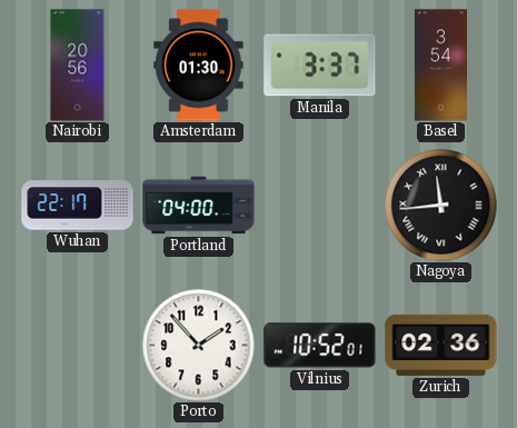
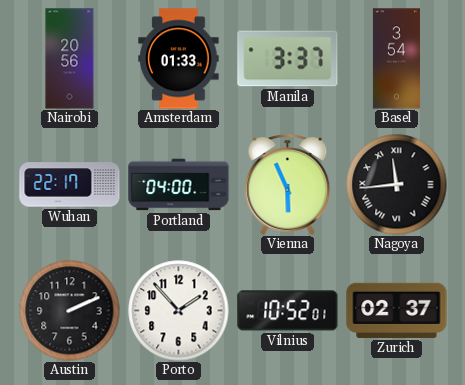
Amsterdam: 01:30 -> 01:33
Vienna: none -> 5:56
Austin: none -> 2:11
Zurich: 02:36 -> 02:37
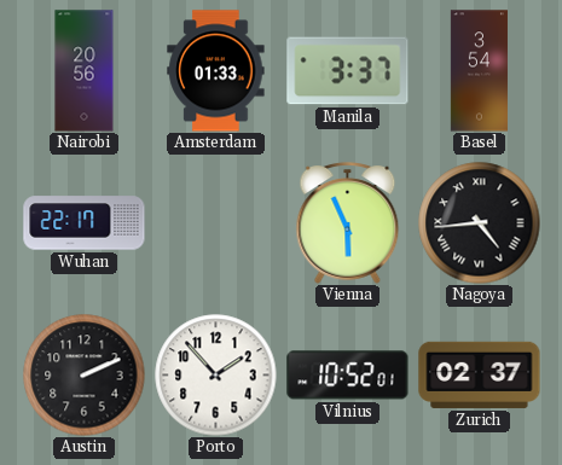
Portland: 04:00 -> none
Nagoya: 11:44 -> 4:44
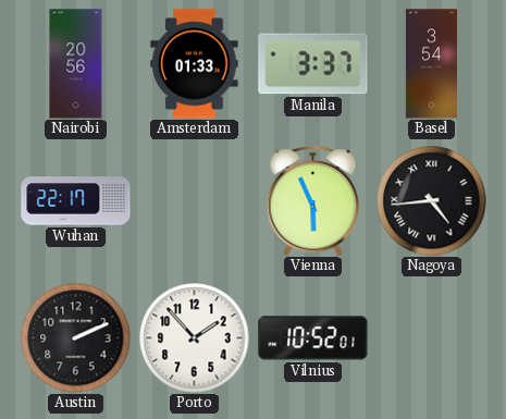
Zurich: 02:37 -> none
